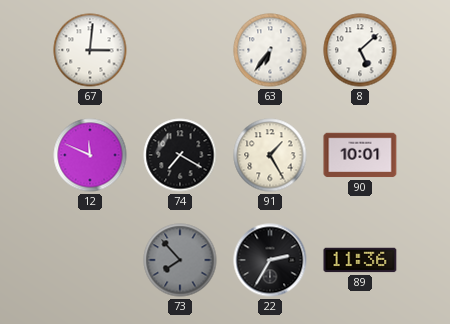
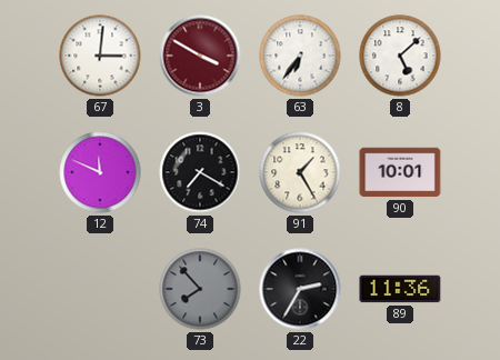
3: none -> 3:50
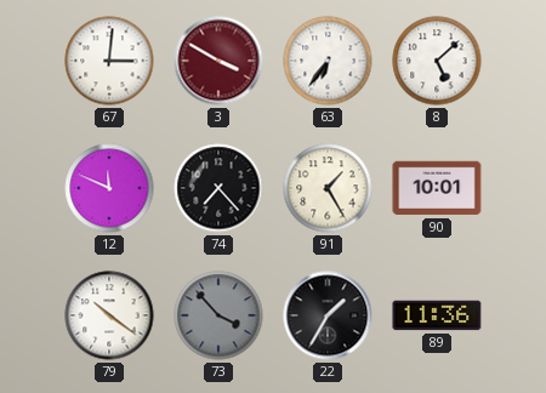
74: 7:20 -> 7:23
79: none -> 10:21
73: 7:53 -> 3:53
22: 2:35 -> 1:35
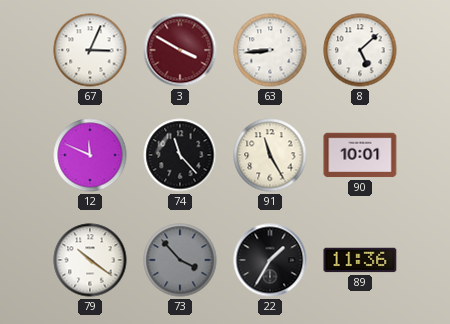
67: 3:01 -> 3:04
63: 6:36 -> 8:44
74: 7:23 -> 11:23
91: 1:25 -> 11:25
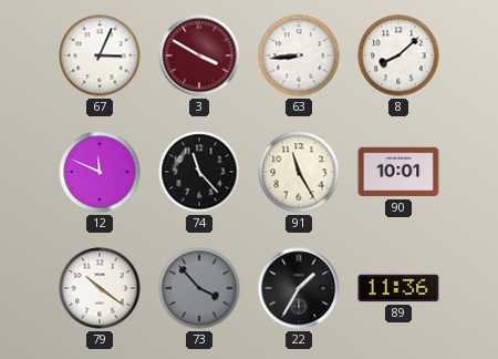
8: 5:08 -> 8:08
